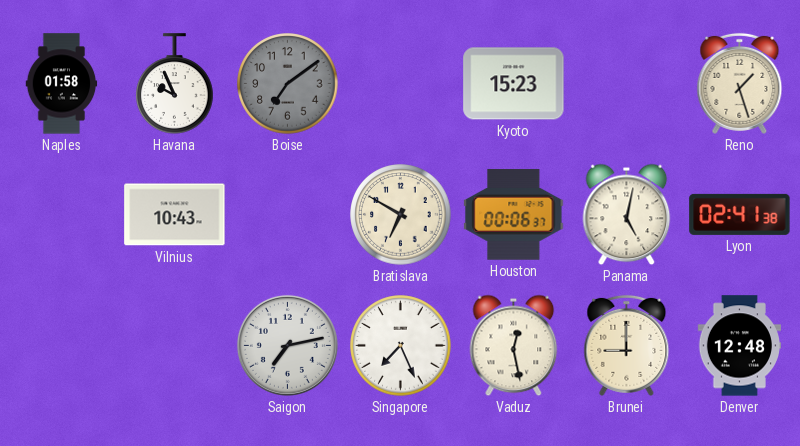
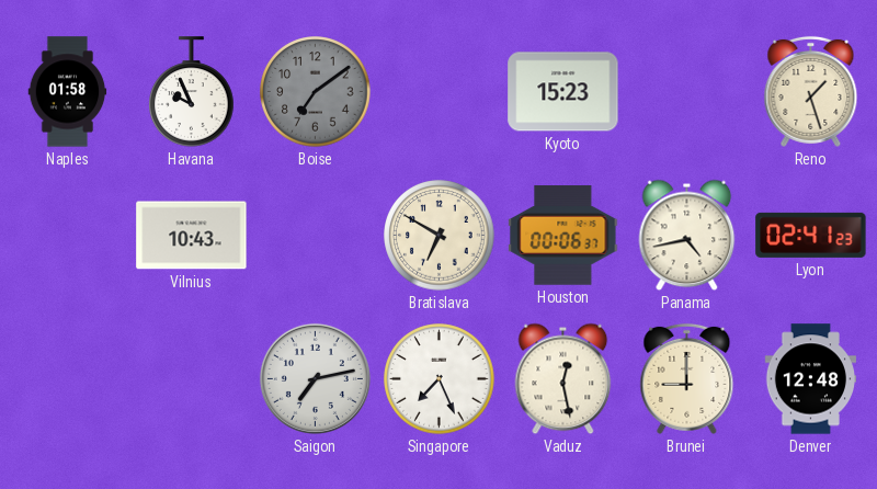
Panama: 5:02 -> 4:43
Lyon: 02:41:38 -> 02:41:23
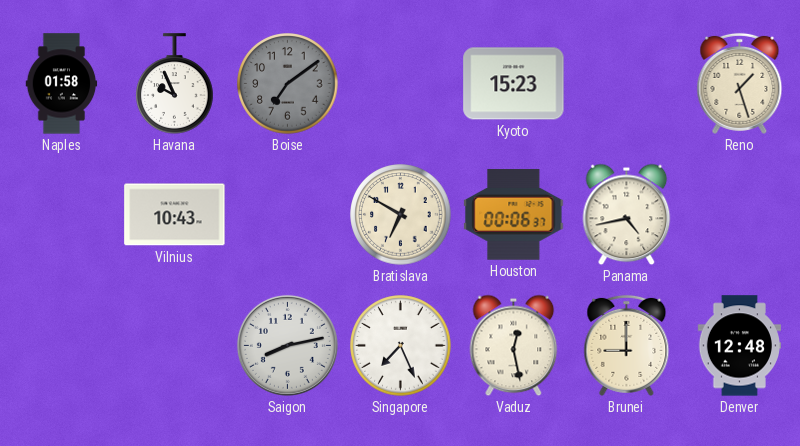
Lyon: 02:41 -> none
Saigon: 7:13 -> 8:13
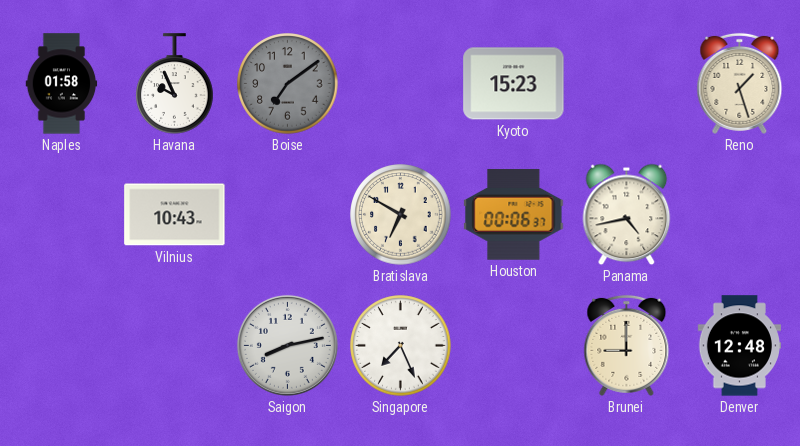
Vaduz: 12:28 -> none
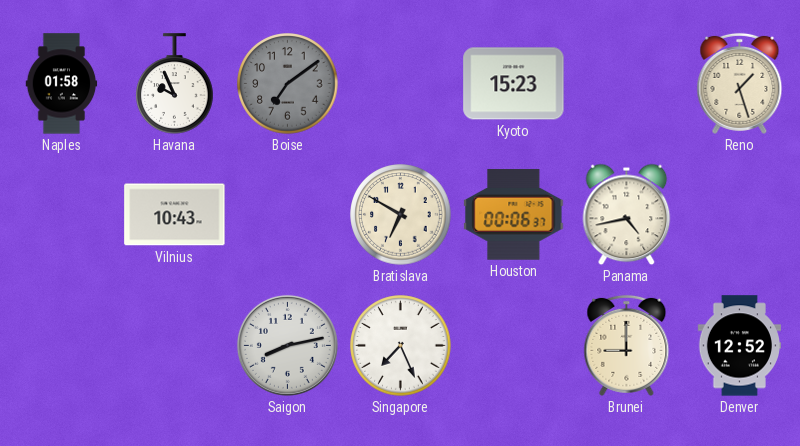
Denver: 12:48 -> 12:52
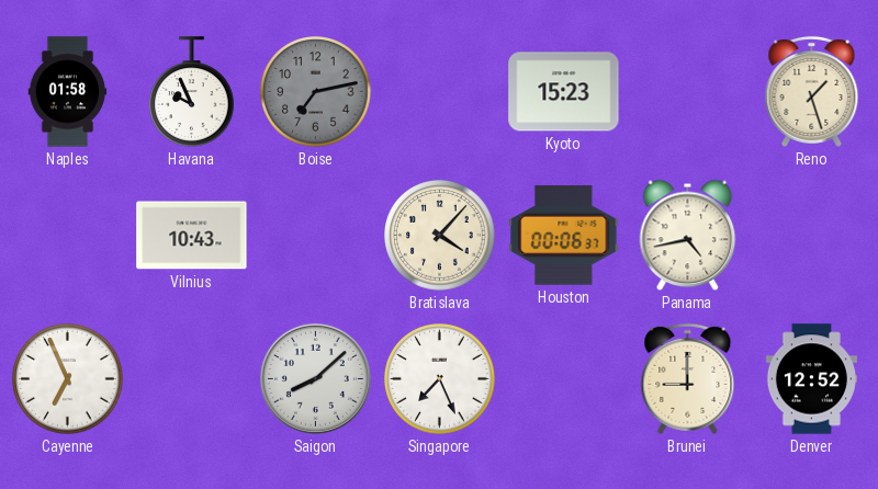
Boise: 7:09 -> 7:13
Bratislava: 6:50 -> 4:07
Cayenne: none -> 6:56
Saigon: 8:13 -> 8:08
